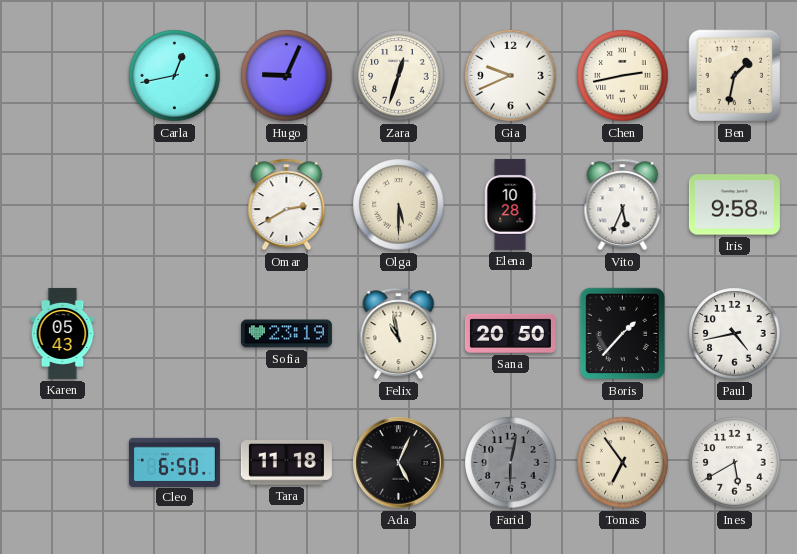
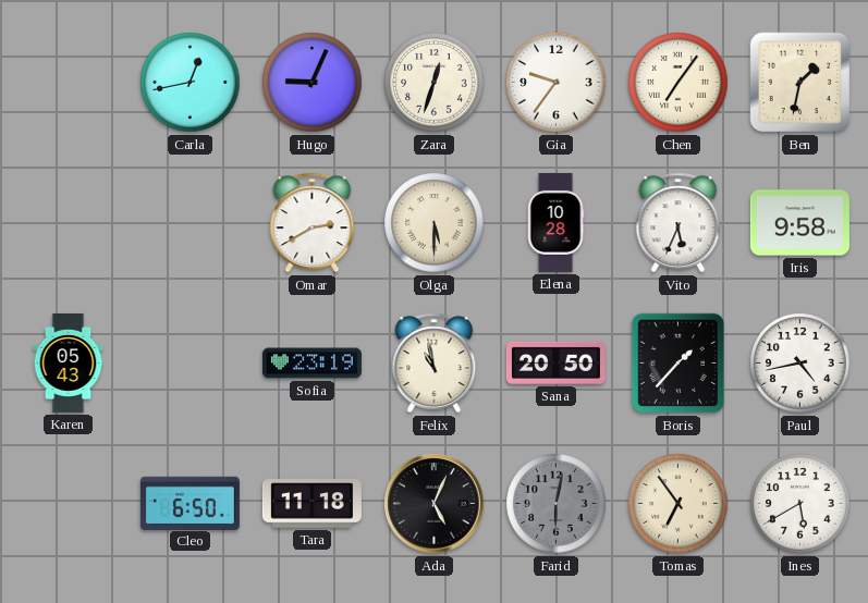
Gia: 9:41 -> 9:36
Chen: 2:43 -> 7:06
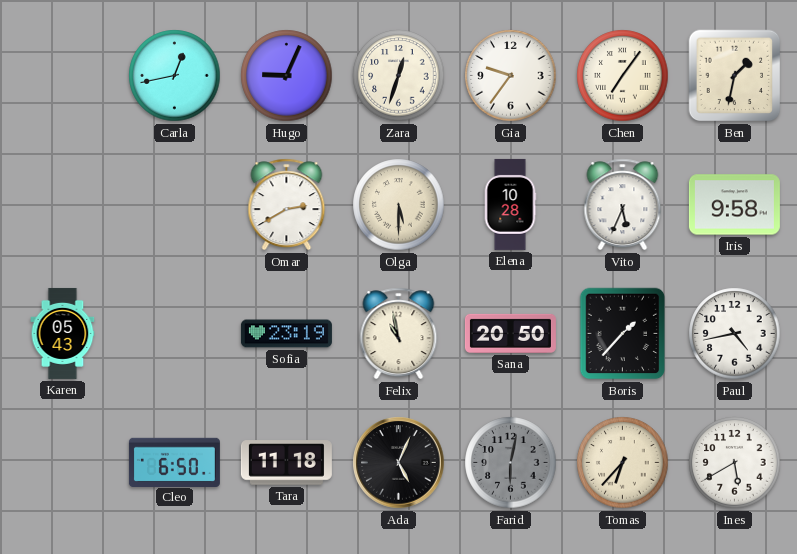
Tomas: 6:54 -> 6:37
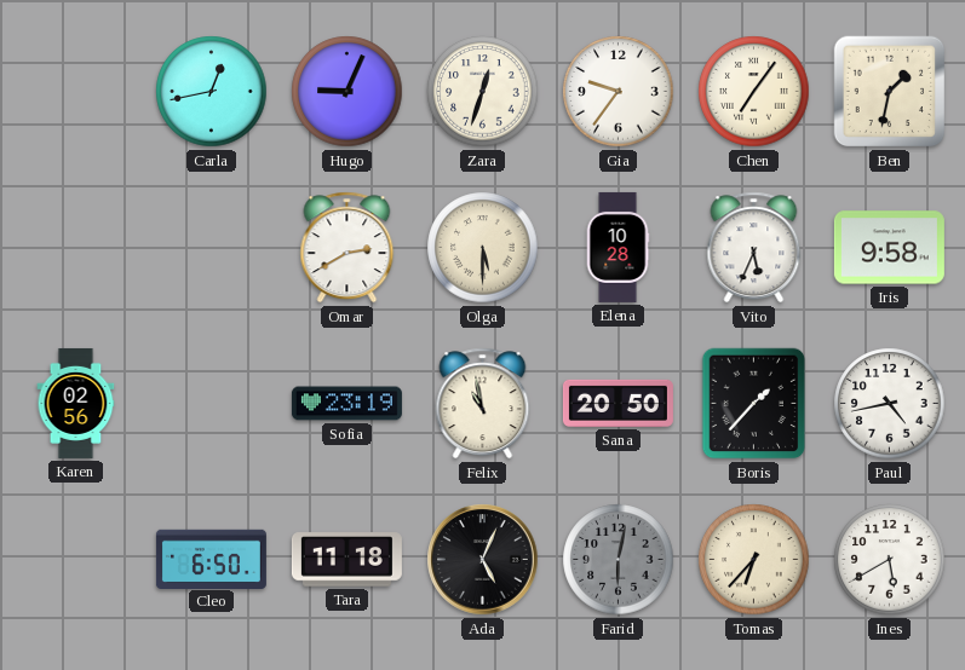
Karen: 05:43 -> 02:56
